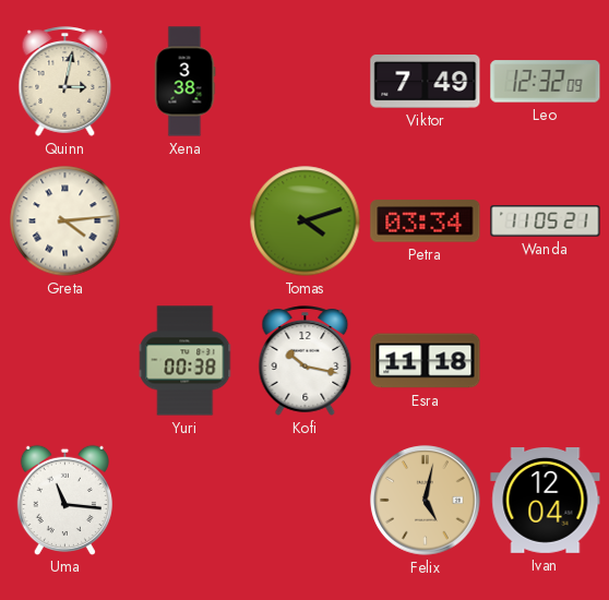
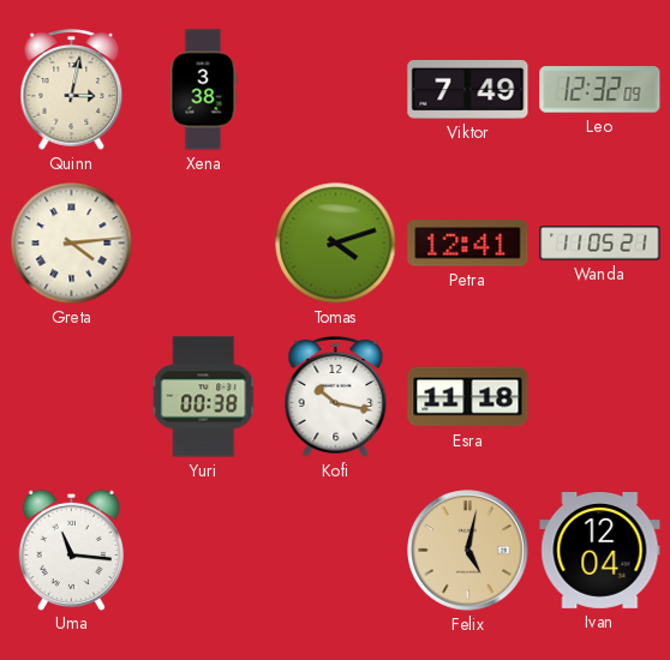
Petra: 03:34 -> 12:41
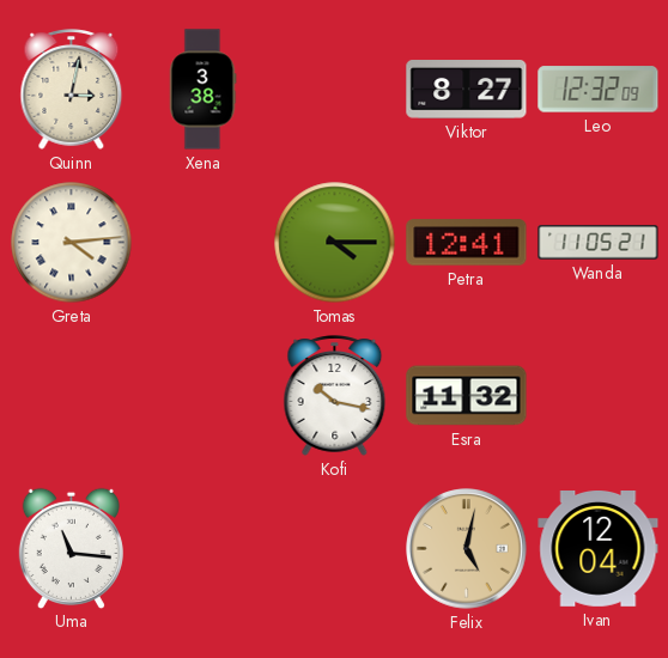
Viktor: 7:49 -> 8:27
Tomas: 4:12 -> 4:15
Yuri: 00:38 -> none
Esra: 11:18 -> 11:32
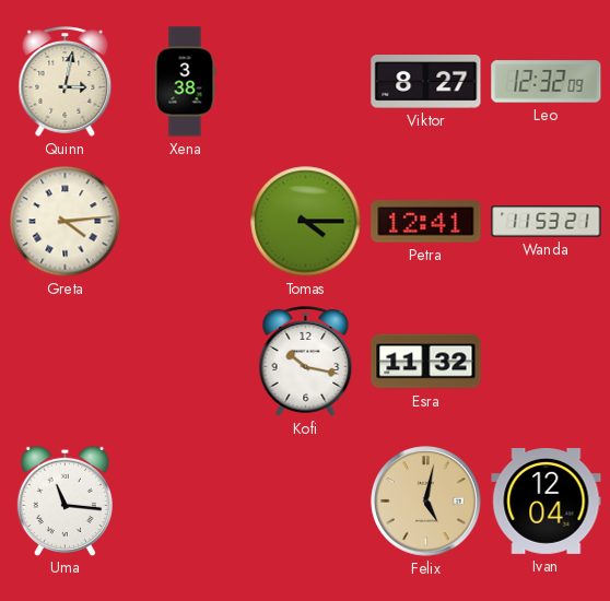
Wanda: 11:05 -> 11:53
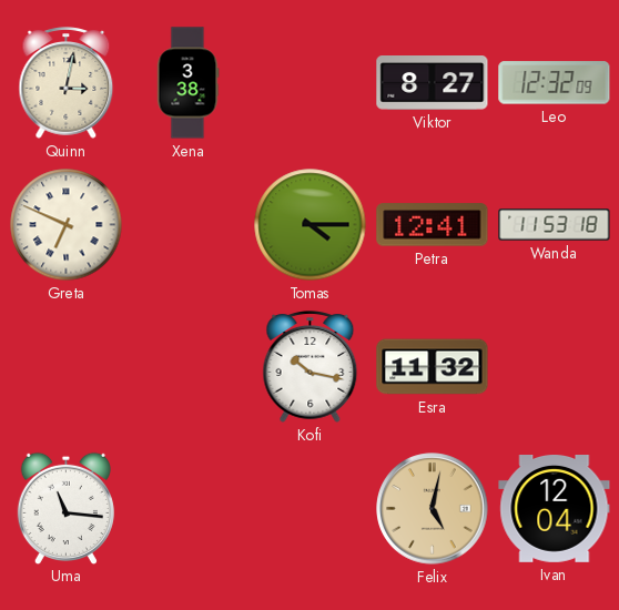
Greta: 4:14 -> 6:49
Wanda: 11:53:21 -> 11:53:18
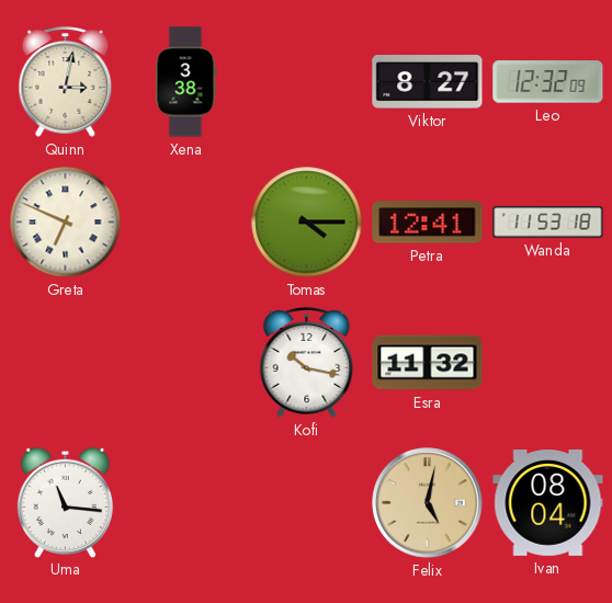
Ivan: 12:04 -> 08:04
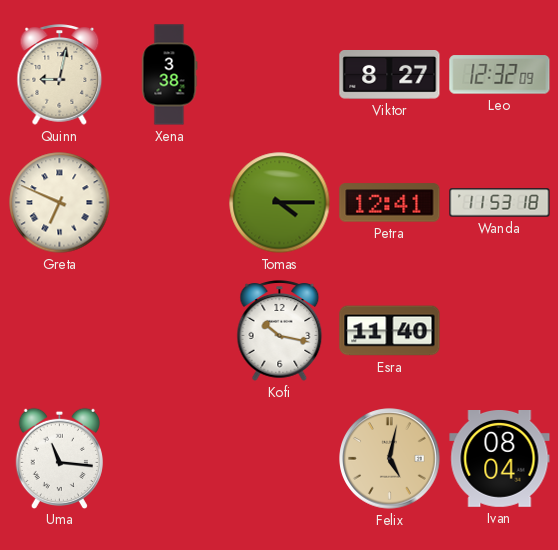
Quinn: 3:02 -> 9:02
Esra: 11:32 -> 11:40
